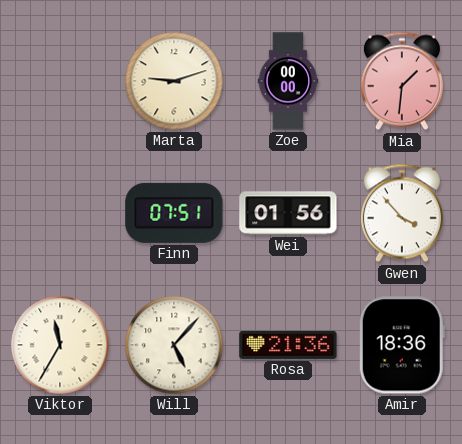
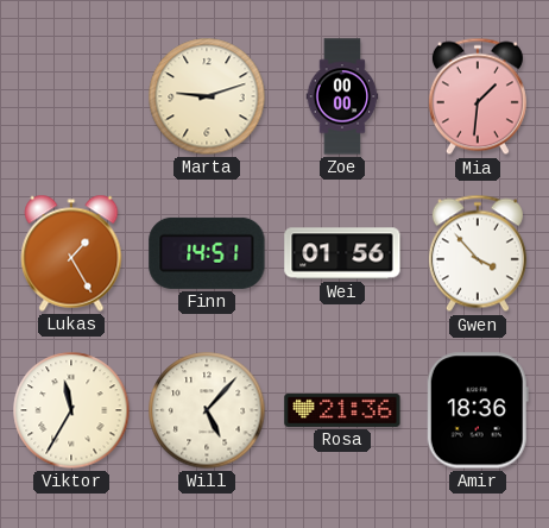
Lukas: none -> 1:25
Finn: 07:51 -> 14:51
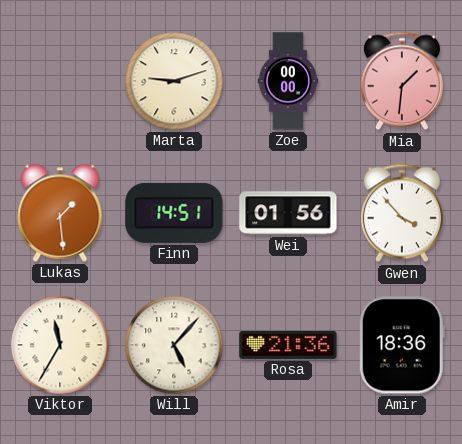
Lukas: 1:25 -> 1:29
